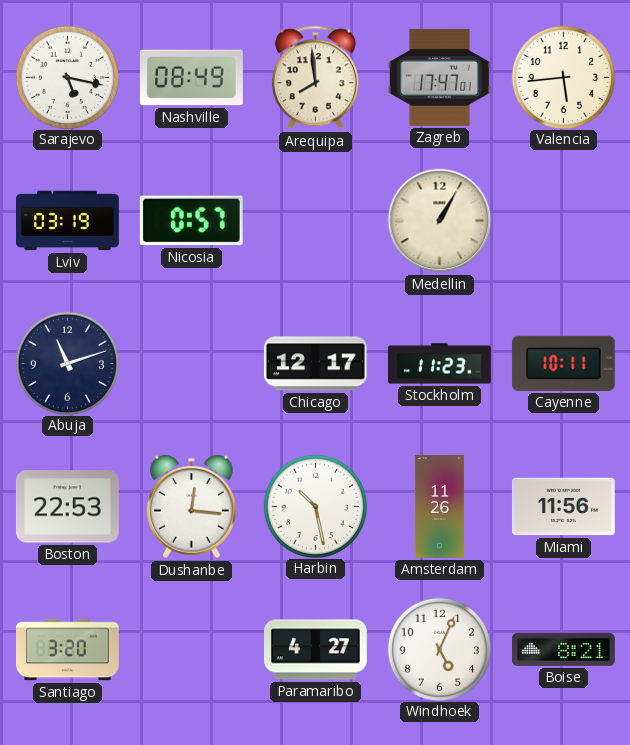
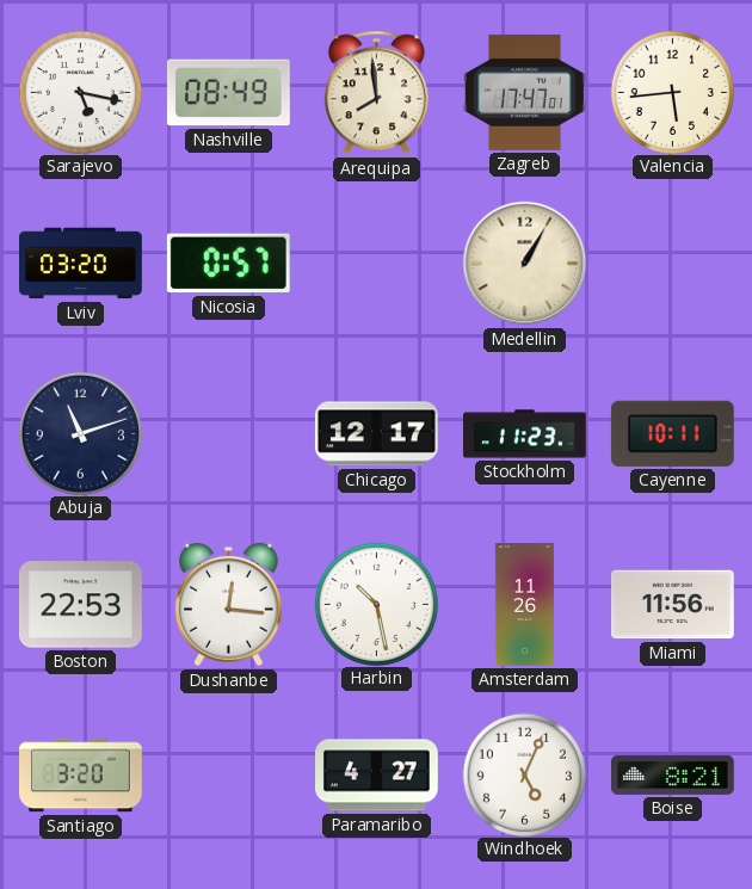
Lviv: 03:19 -> 03:20
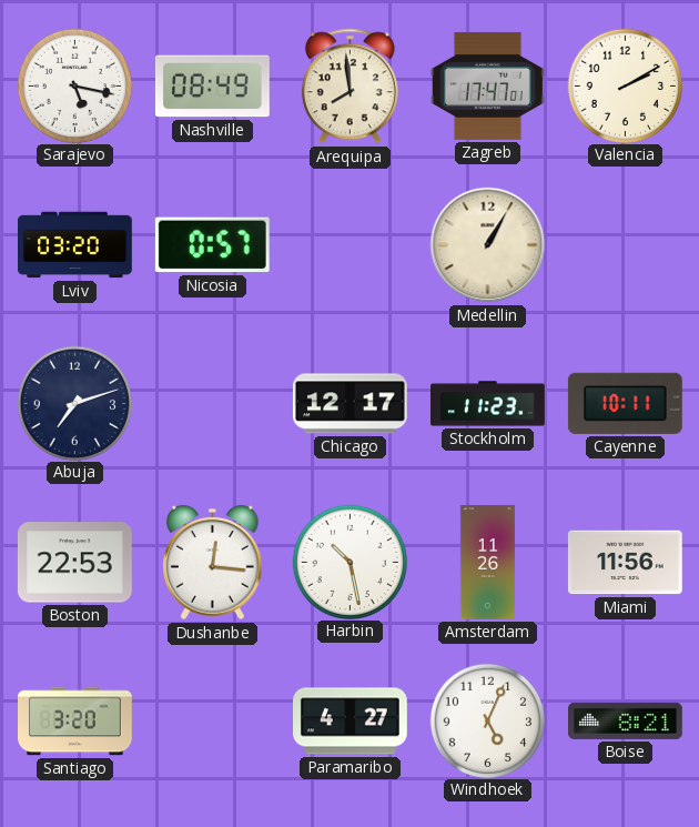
Valencia: 5:44 -> 2:10
Abuja: 11:12 -> 7:12
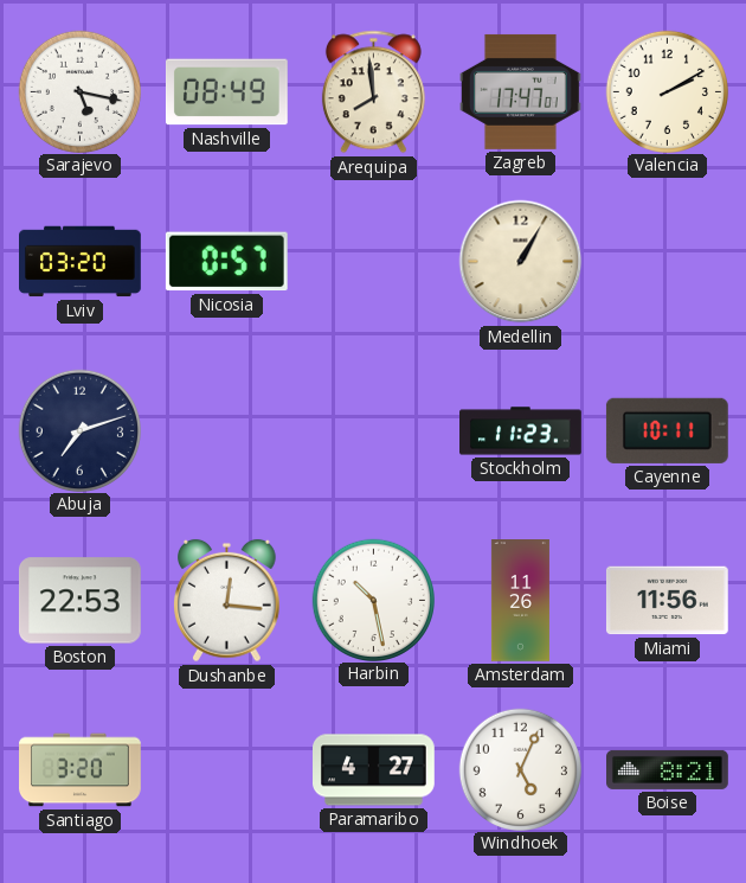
Chicago: 12:17 -> none
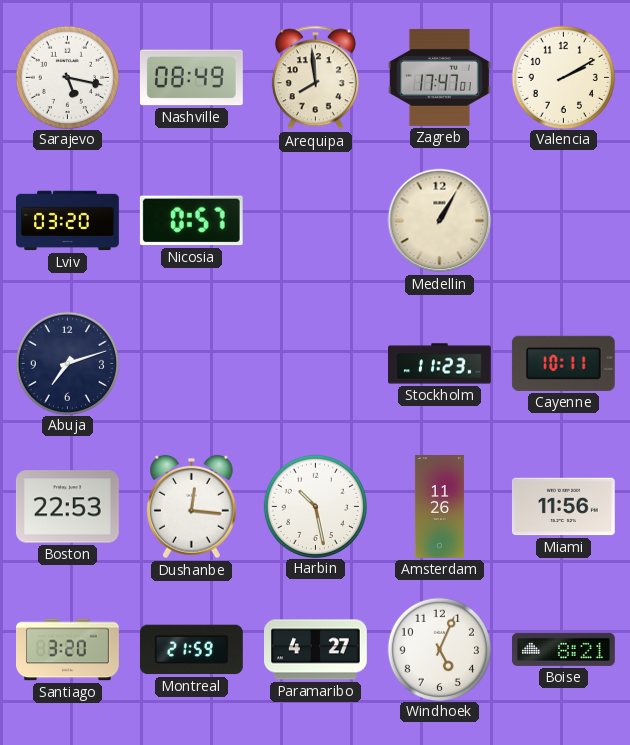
Montreal: none -> 21:59
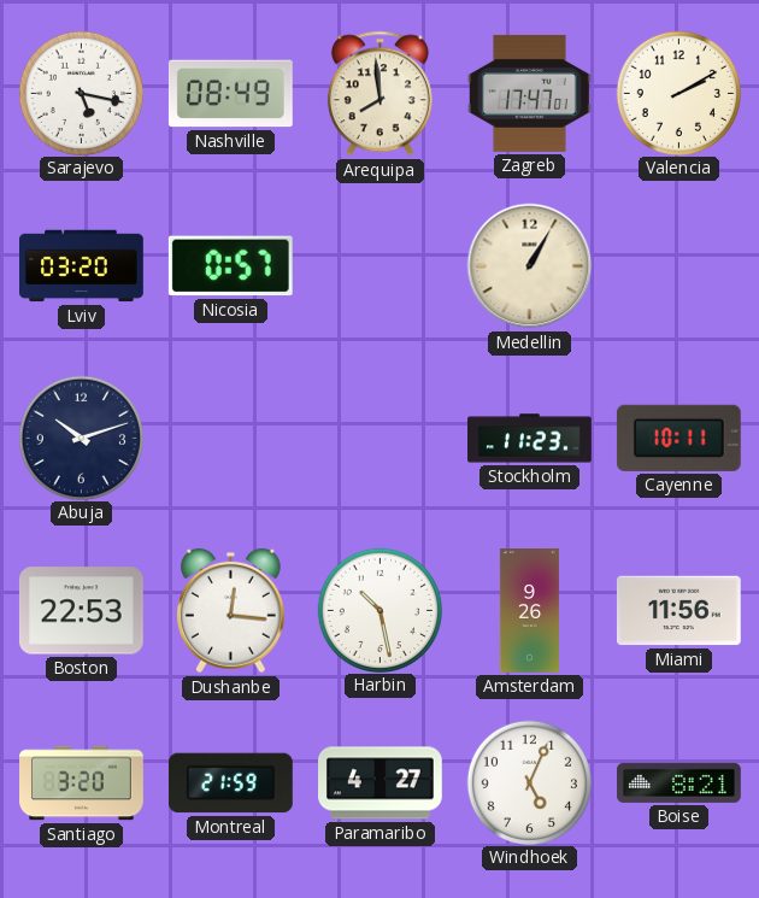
Abuja: 7:12 -> 10:12
Amsterdam: 11:26 -> 9:26
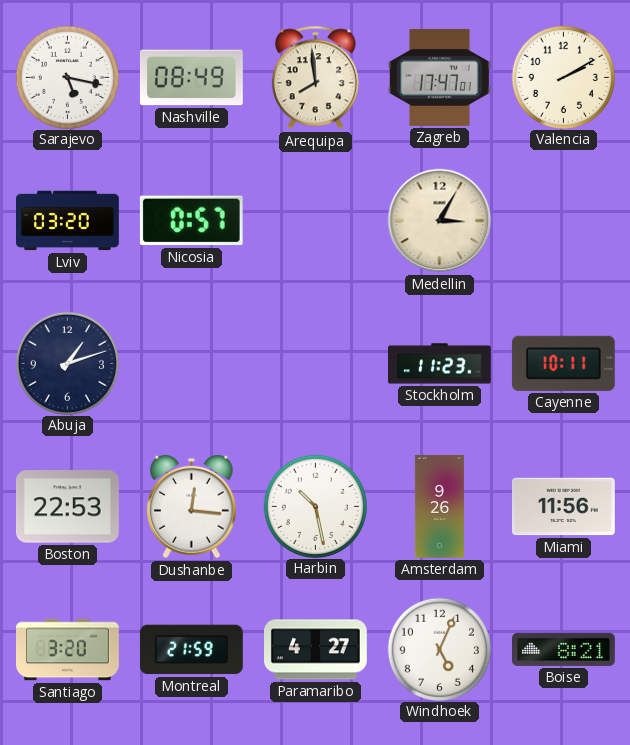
Medellin: 1:05 -> 3:05
Abuja: 10:12 -> 1:12
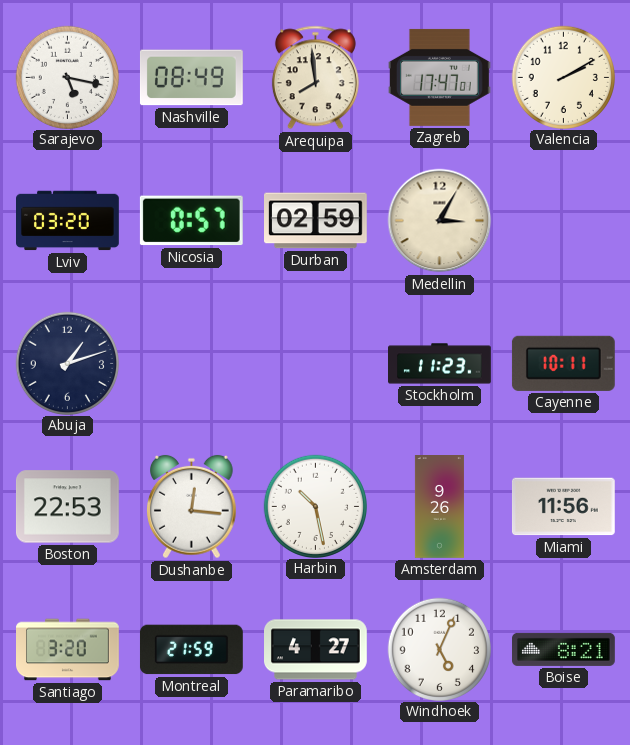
Durban: none -> 02:59
